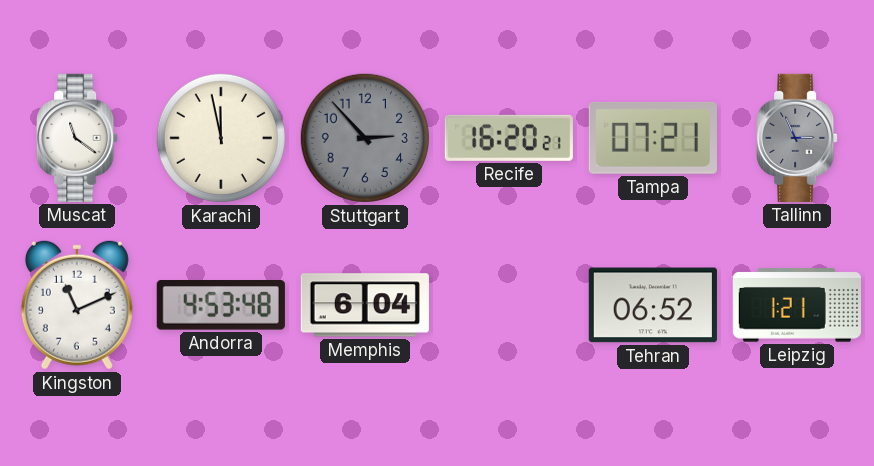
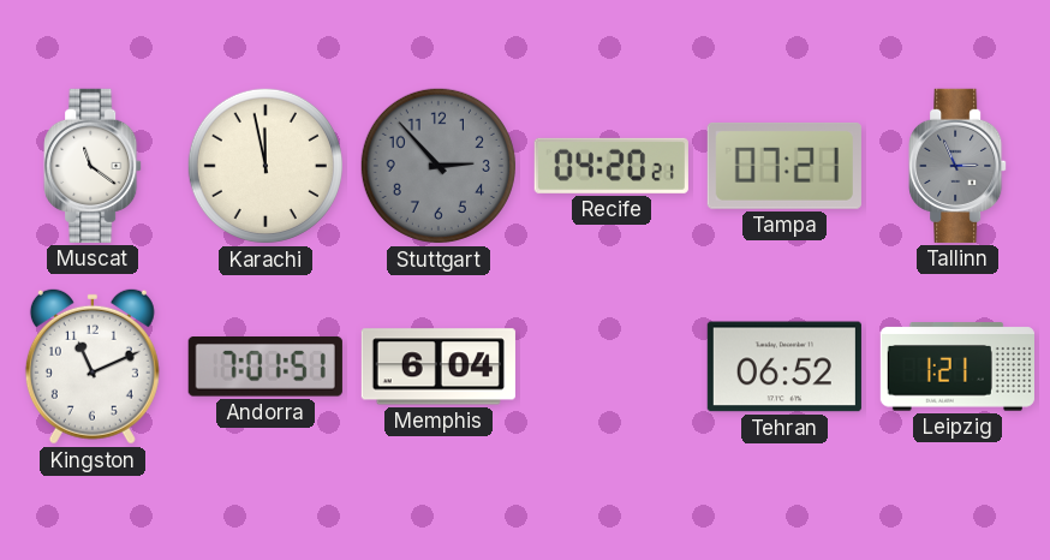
Recife: 16:20 -> 04:20
Andorra: 4:53 -> 7:01
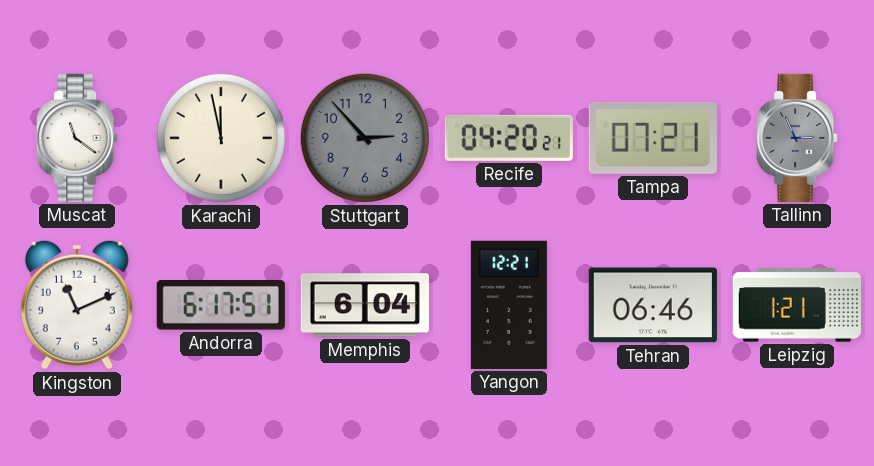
Andorra: 7:01 -> 6:17
Yangon: none -> 12:21
Tehran: 06:52 -> 06:46
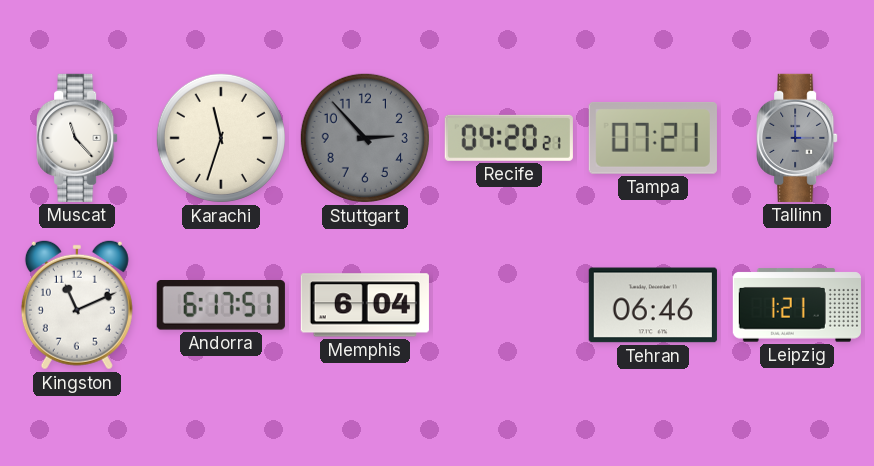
Muscat: 11:21 -> 11:23
Karachi: 11:58 -> 11:33
Tallinn: 2:56 -> 3:00
Yangon: 12:21 -> none
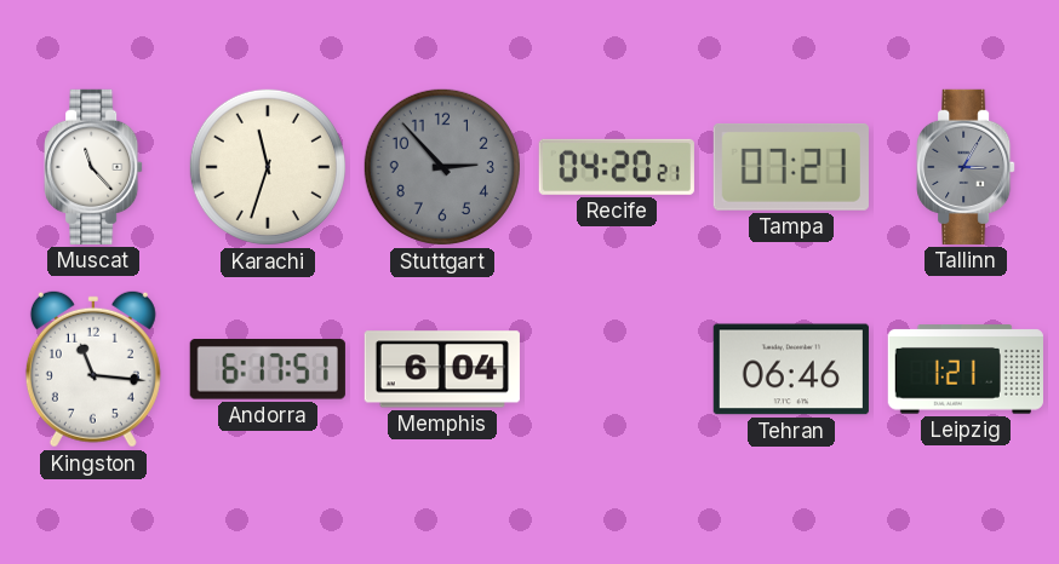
Tallinn: 3:00 -> 3:05
Kingston: 11:11 -> 11:16
